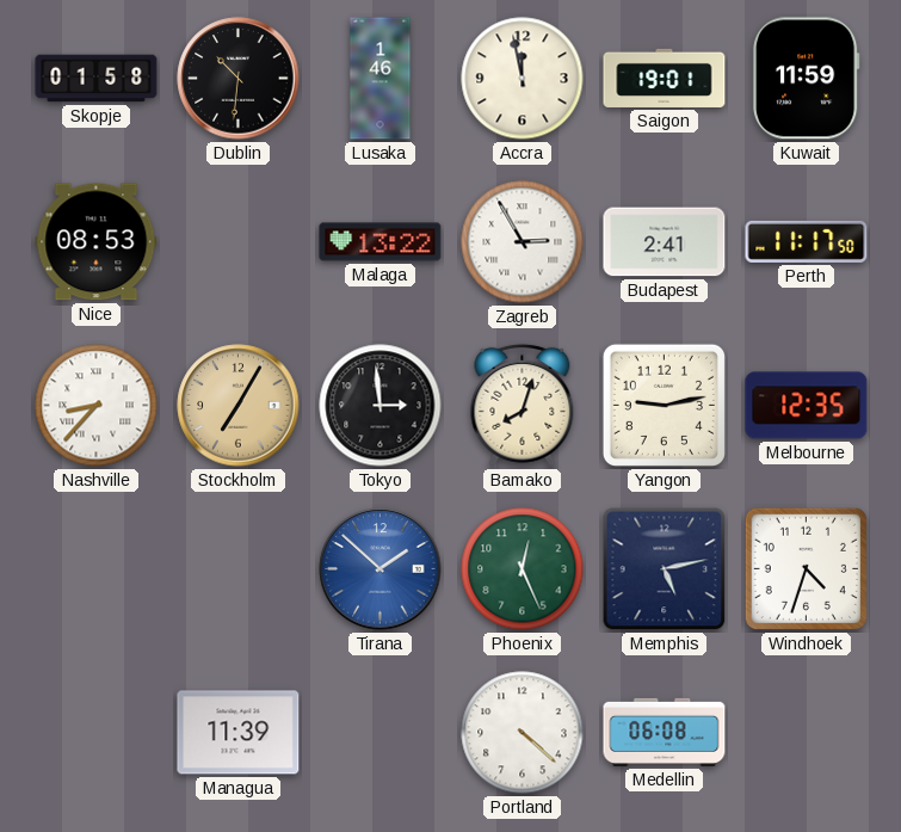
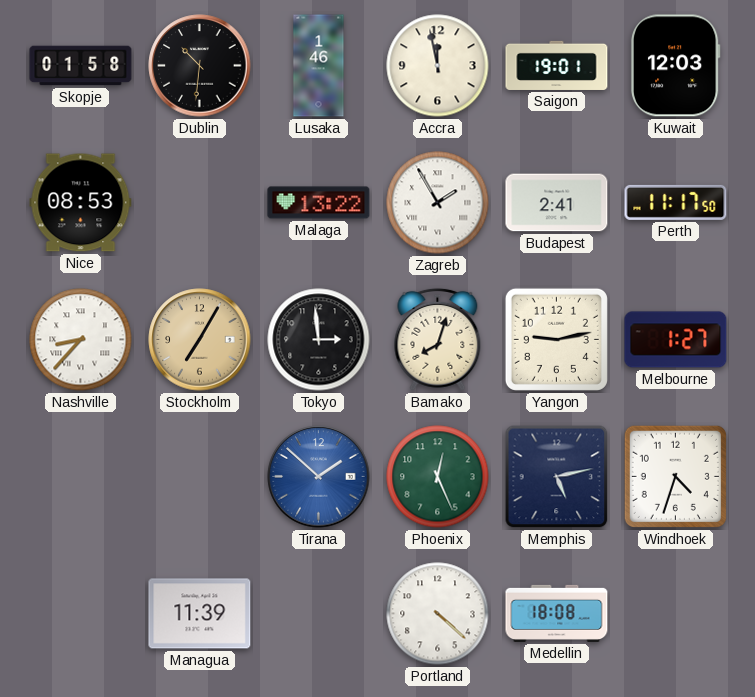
Kuwait: 11:59 -> 12:03
Zagreb: 2:55 -> 1:55
Melbourne: 12:35 -> 1:27
Medellin: 06:08 -> 18:08
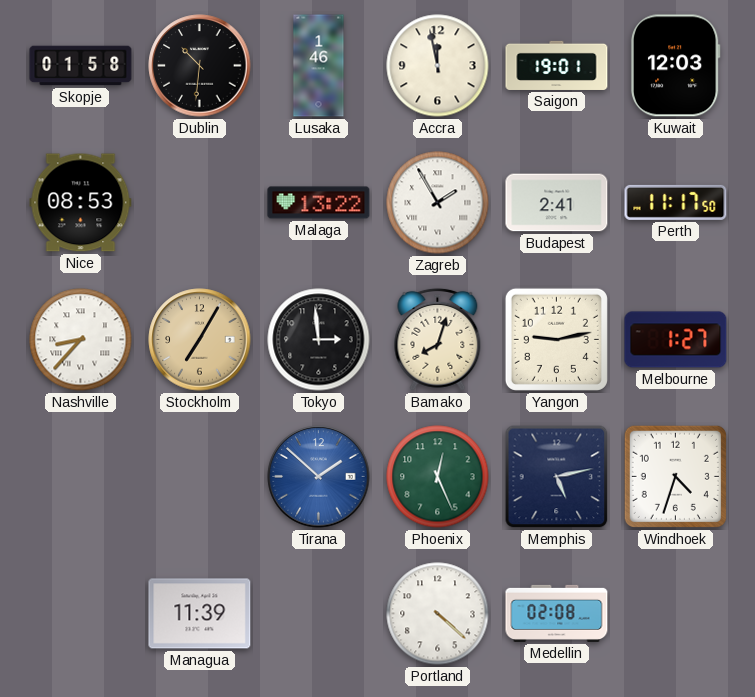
Medellin: 18:08 -> 02:08
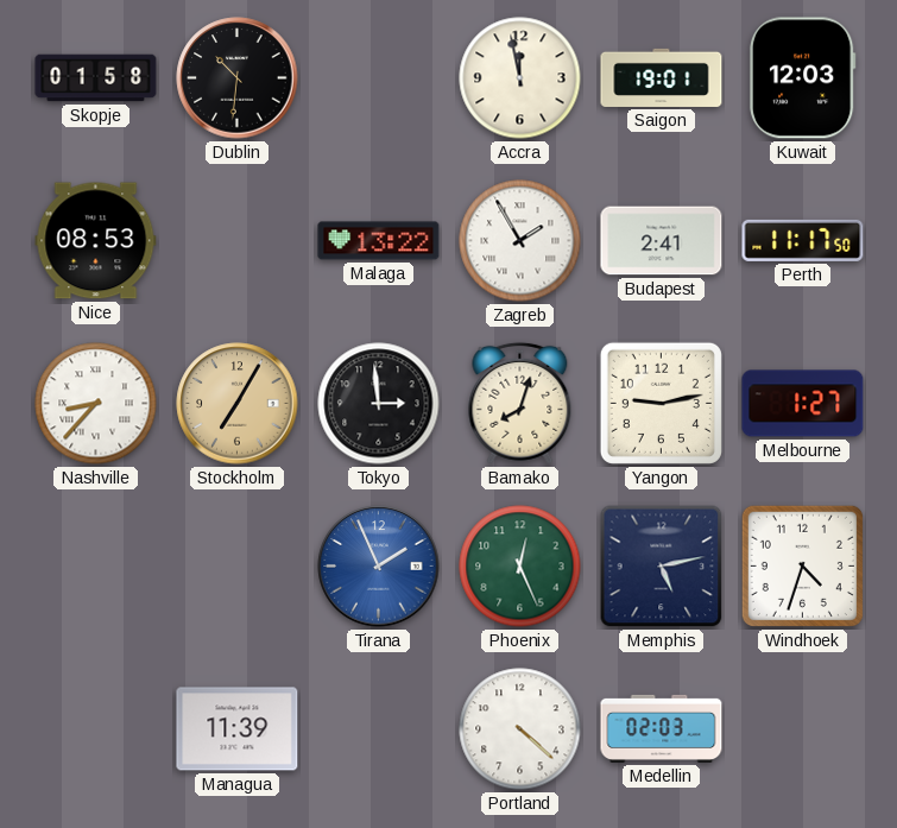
Lusaka: 1:46 -> none
Tirana: 1:52 -> 1:56
Medellin: 02:08 -> 02:03
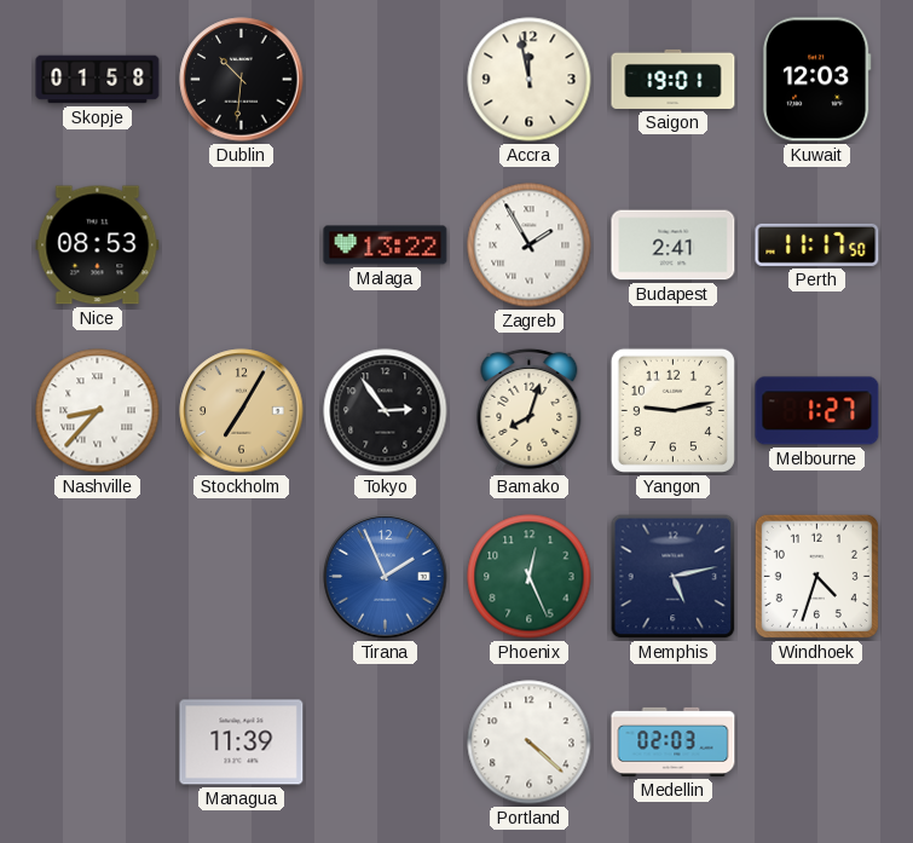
Tokyo: 2:59 -> 2:54
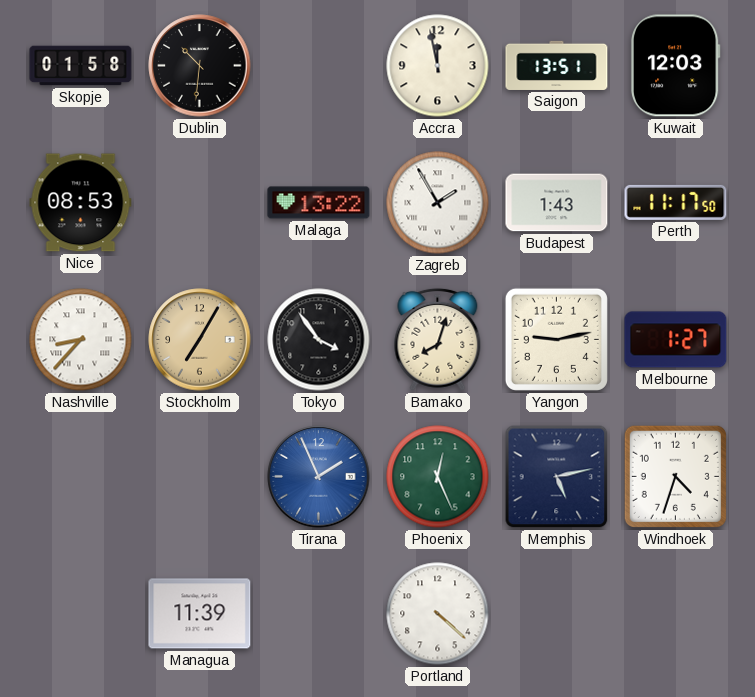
Saigon: 19:01 -> 13:51
Budapest: 2:41 -> 1:43
Tokyo: 2:54 -> 3:54
Medellin: 02:03 -> none
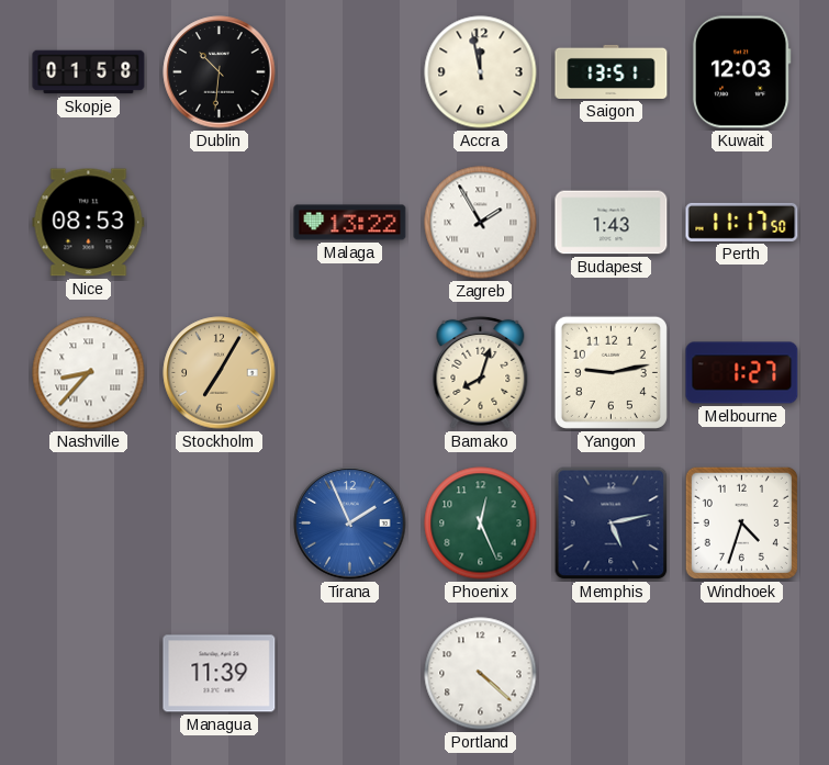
Tokyo: 3:54 -> none
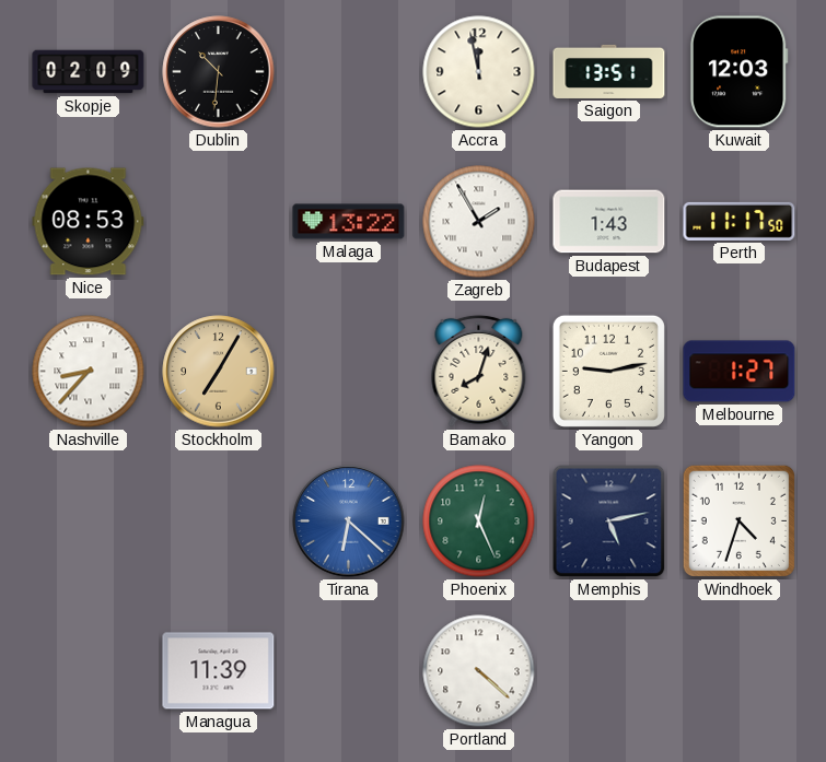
Skopje: 01:58 -> 02:09
Tirana: 1:56 -> 6:22
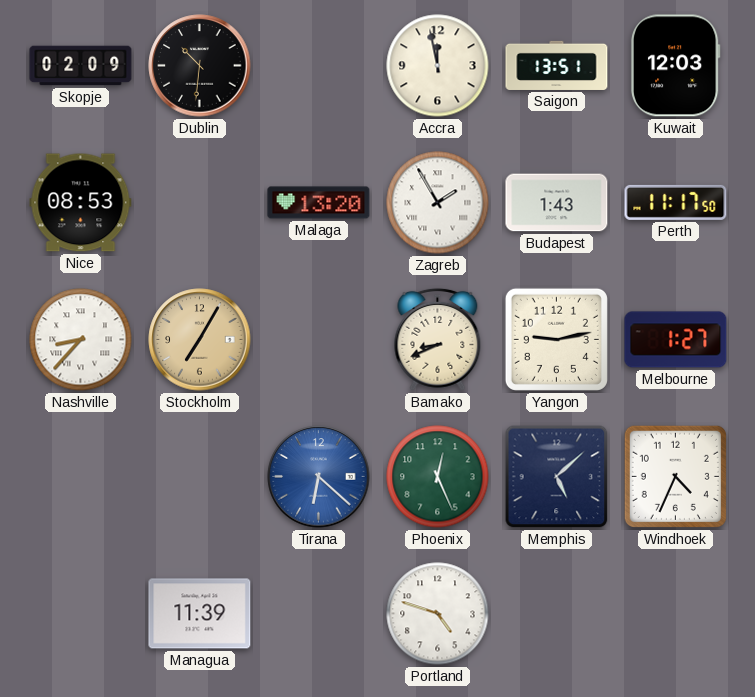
Malaga: 13:22 -> 13:20
Bamako: 8:03 -> 8:41
Memphis: 5:13 -> 5:08
Windhoek: 4:33 -> 4:34
Portland: 4:22 -> 4:48
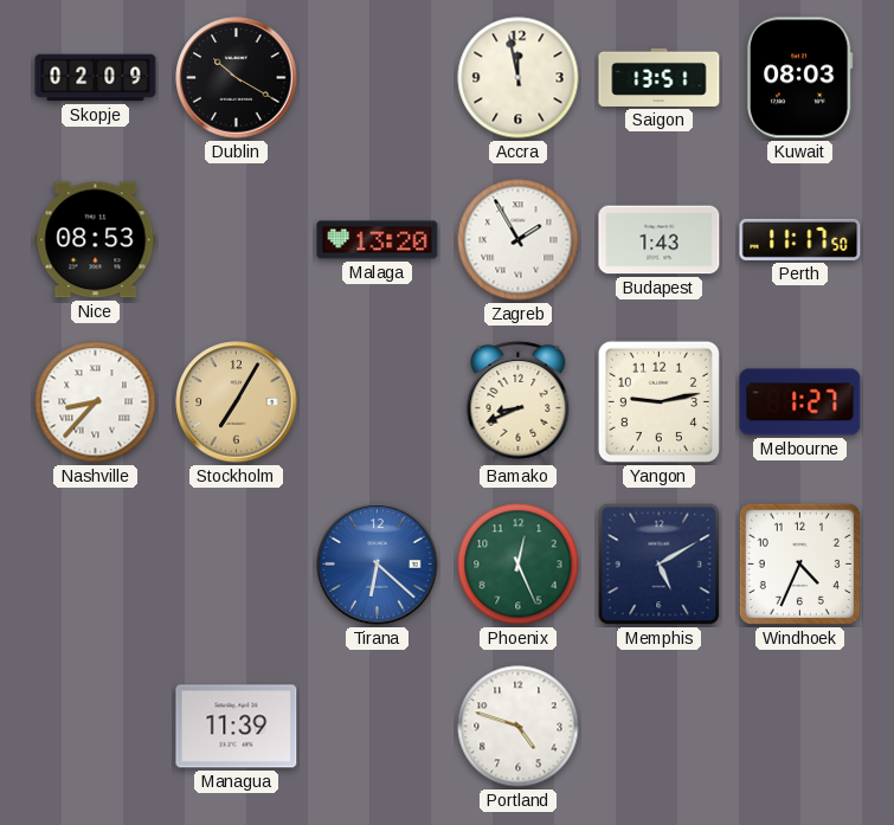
Dublin: 10:31 -> 10:20
Kuwait: 12:03 -> 08:03
Memphis: 5:08 -> 5:10
